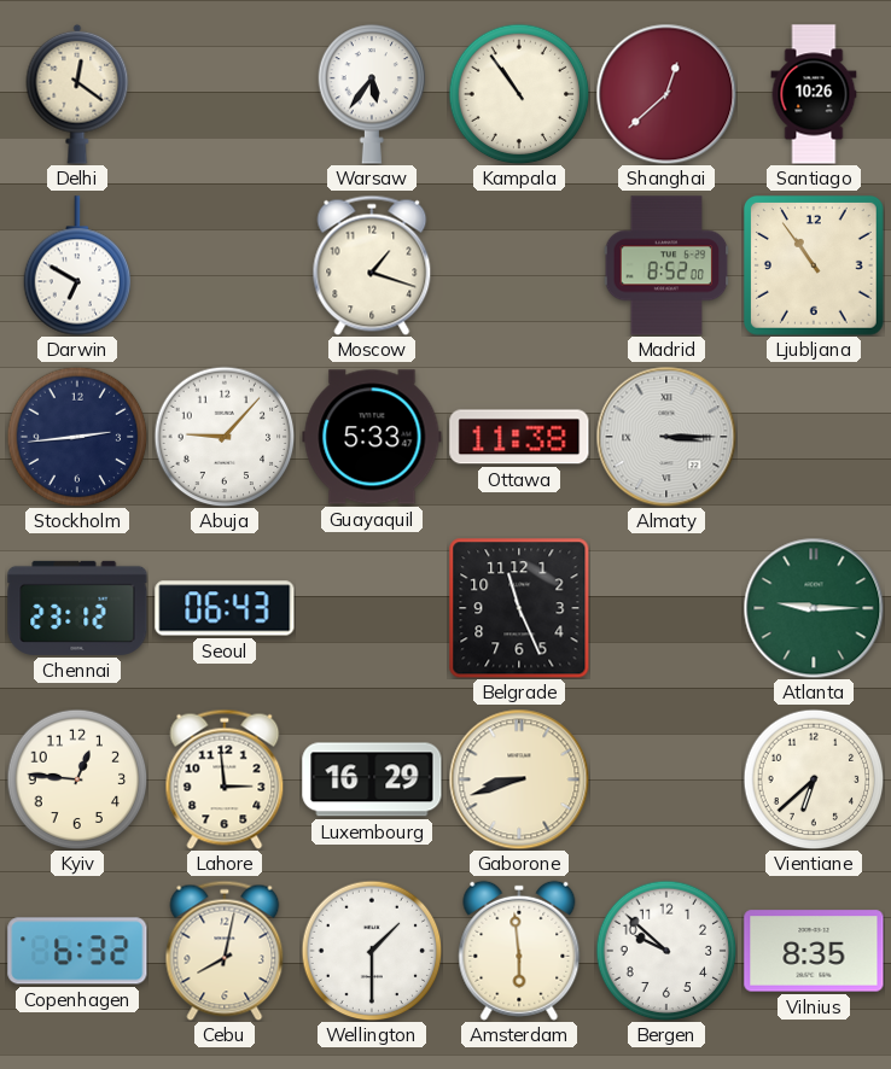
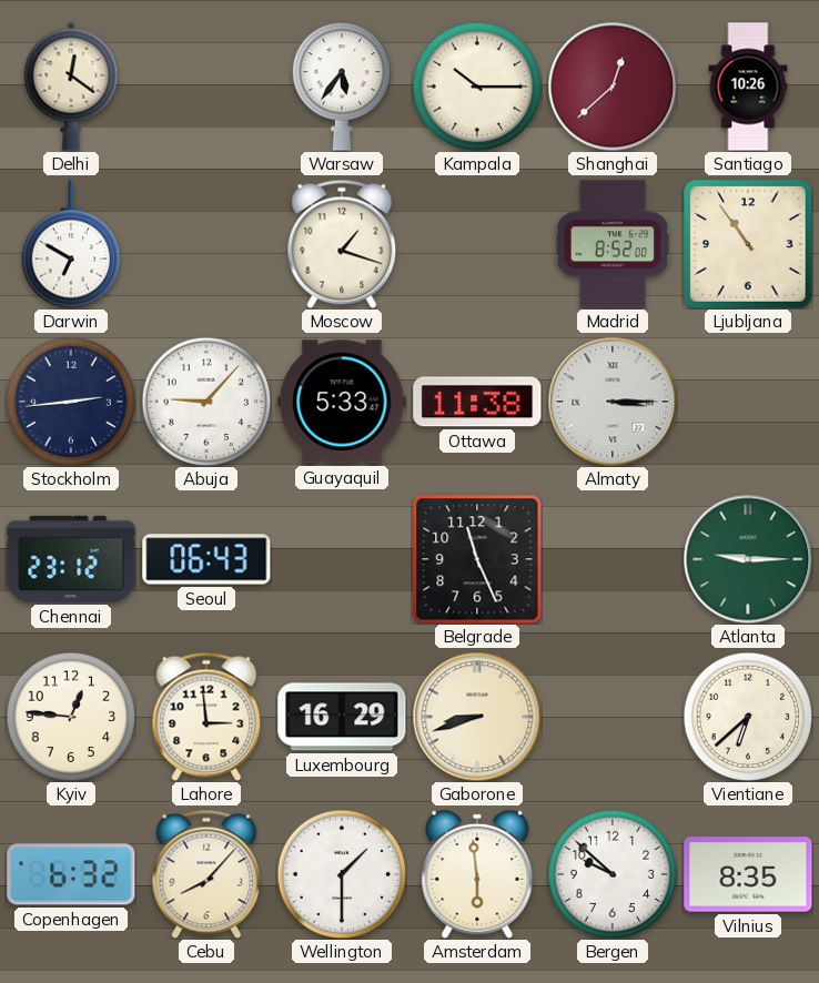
Kampala: 10:54 -> 10:15
Cebu: 8:02 -> 8:07
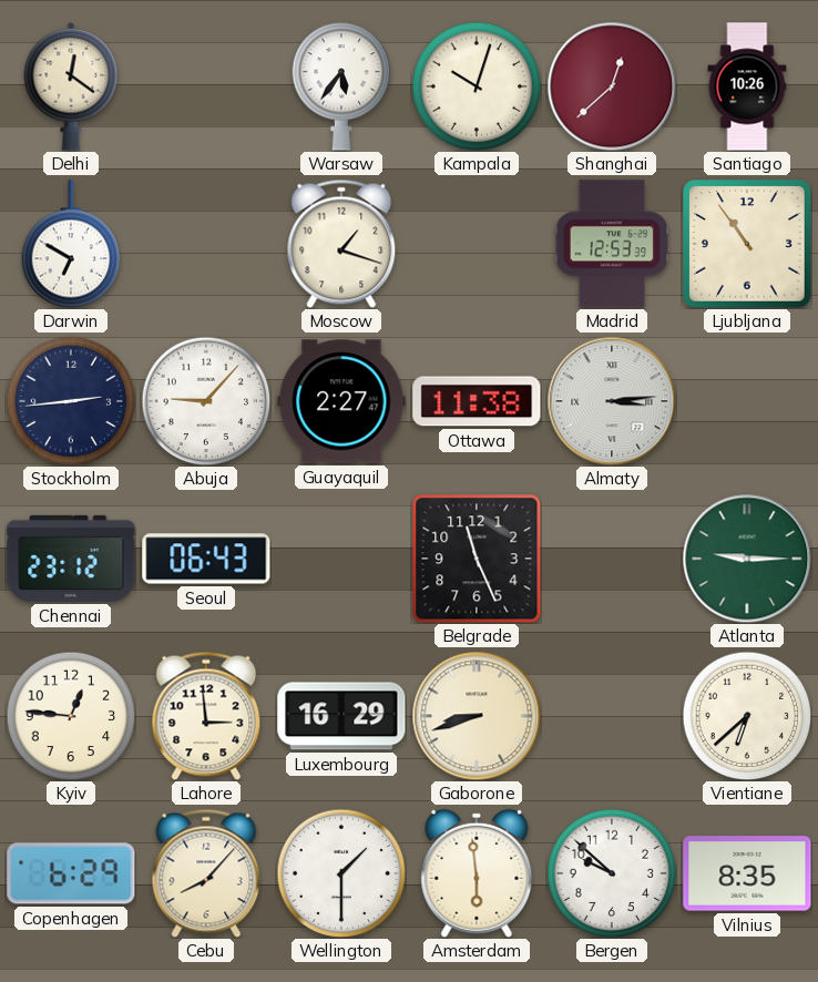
Kampala: 10:15 -> 10:03
Madrid: 8:52 -> 12:53
Guayaquil: 5:33 -> 2:27
Almaty: 3:15 -> 3:14
Copenhagen: 6:32 -> 6:29
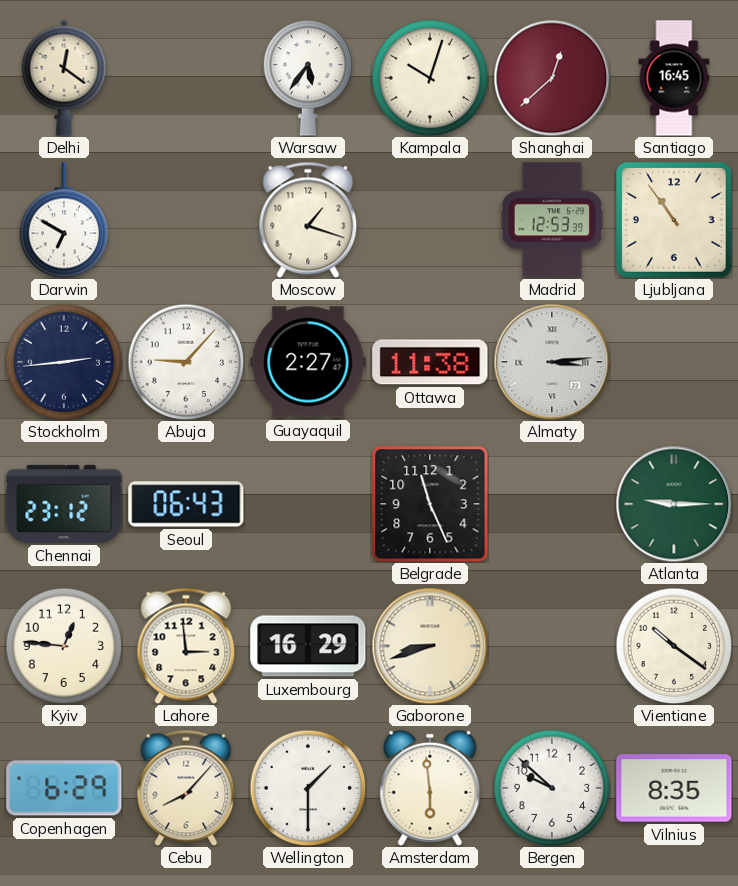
Santiago: 10:26 -> 16:45
Vientiane: 6:38 -> 10:21
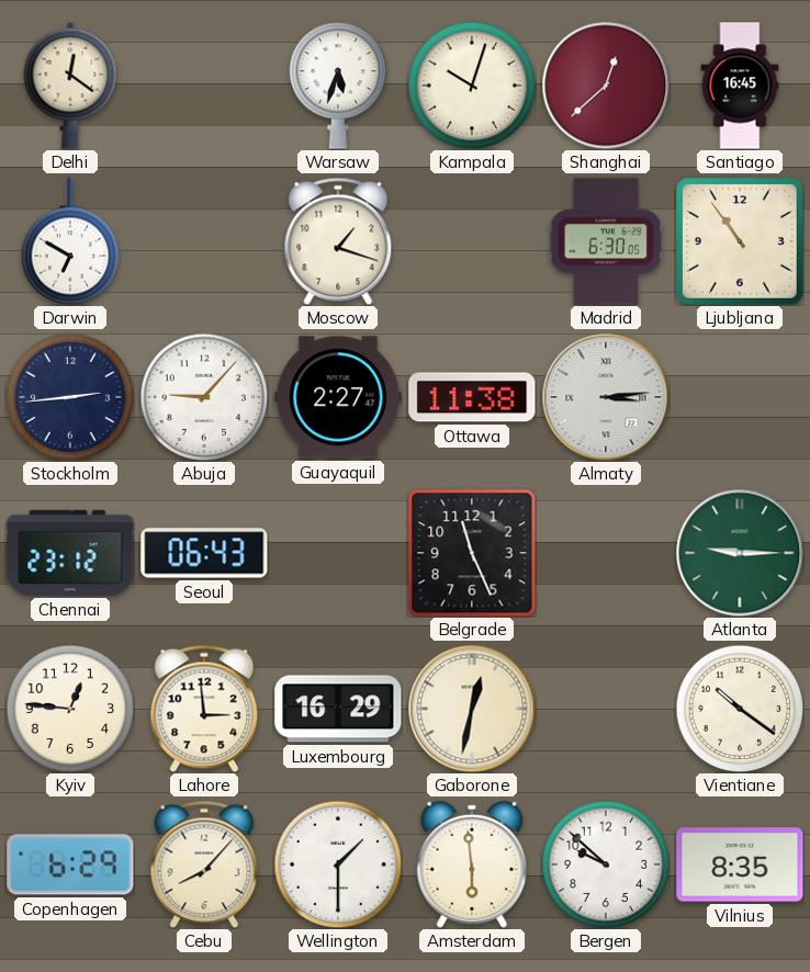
Warsaw: 5:36 -> 5:33
Madrid: 12:53 -> 6:30
Gaborone: 8:42 -> 12:32
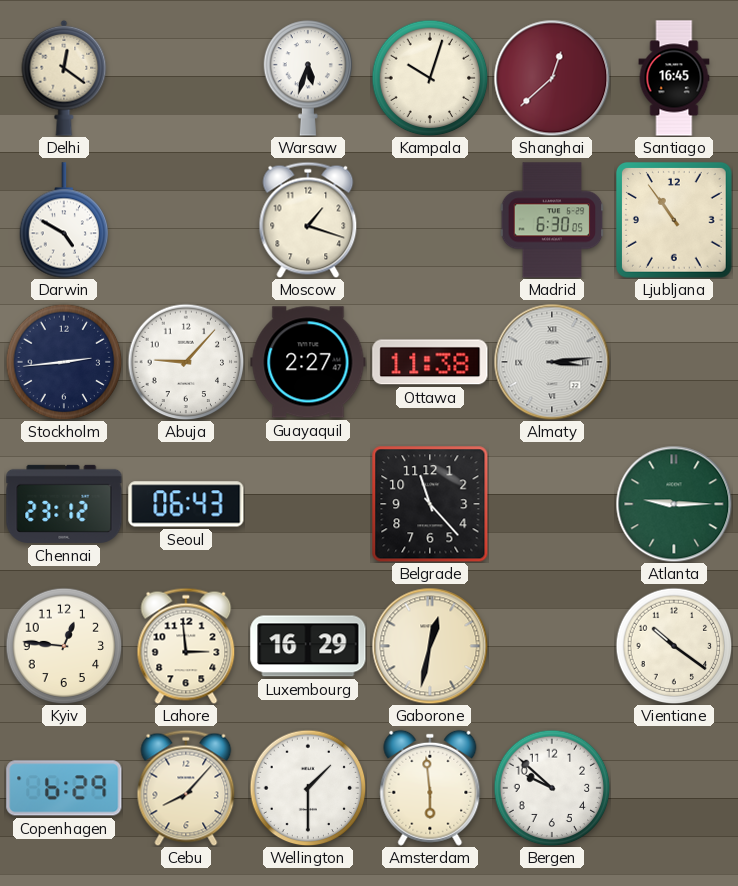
Darwin: 6:50 -> 4:50
Belgrade: 11:26 -> 11:23
Vilnius: 8:35 -> none
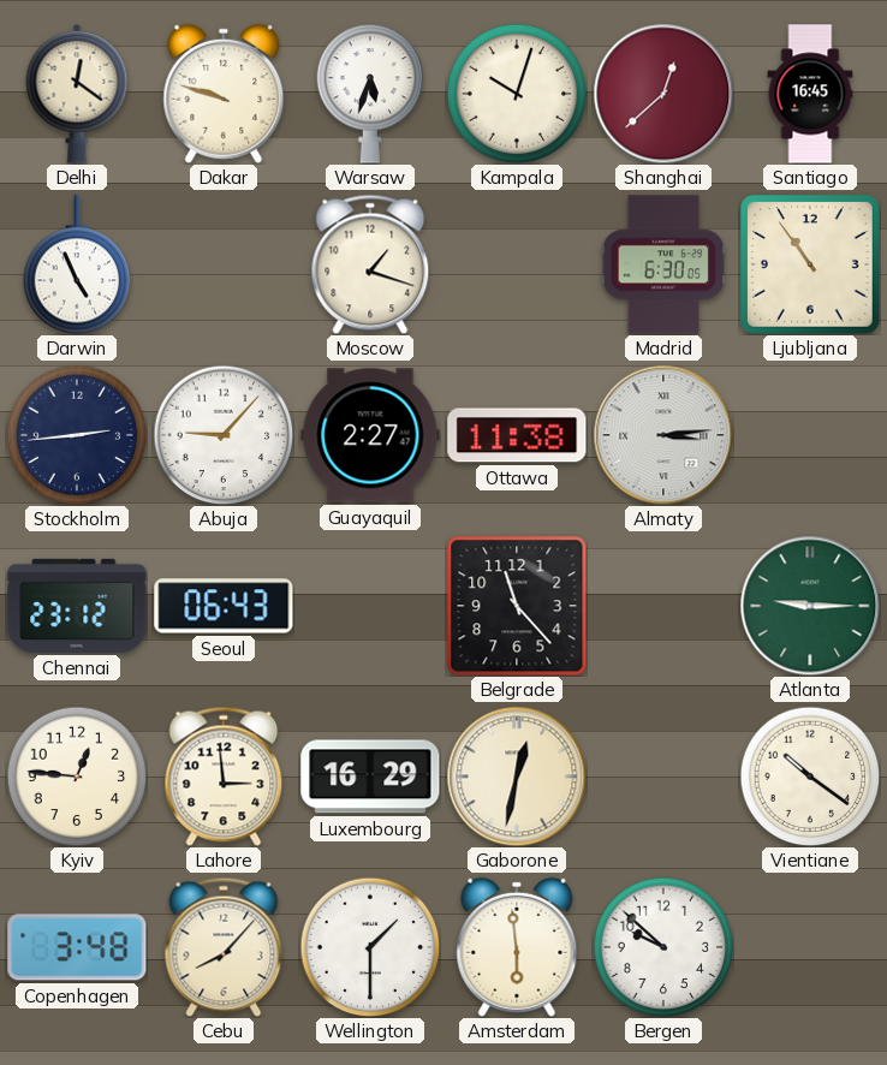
Dakar: none -> 9:48
Darwin: 4:50 -> 4:56
Copenhagen: 6:29 -> 3:48
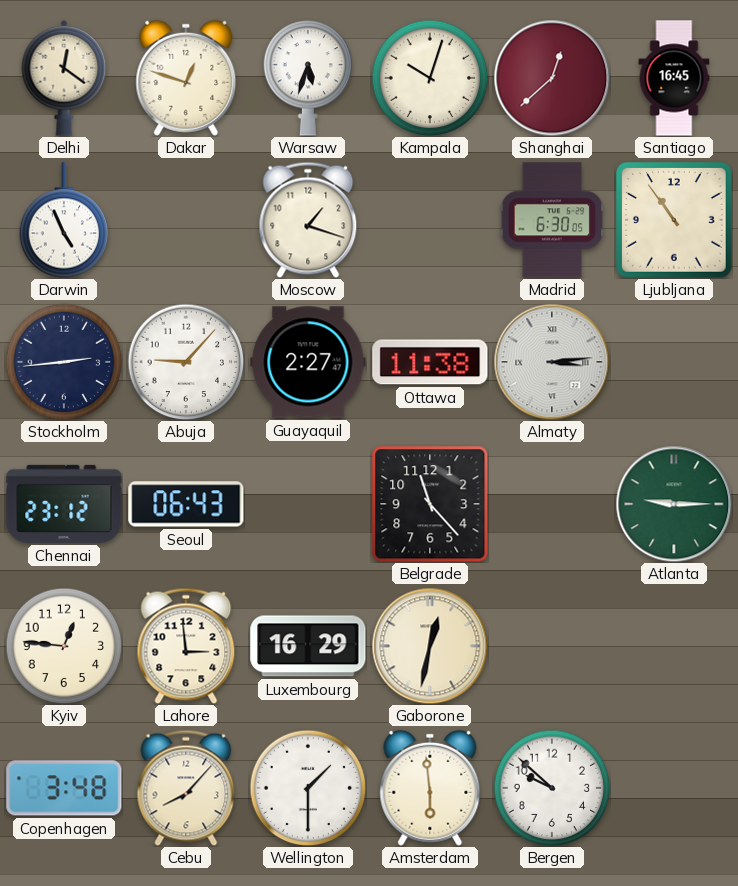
Dakar: 9:48 -> 12:48
Vientiane: 10:21 -> none
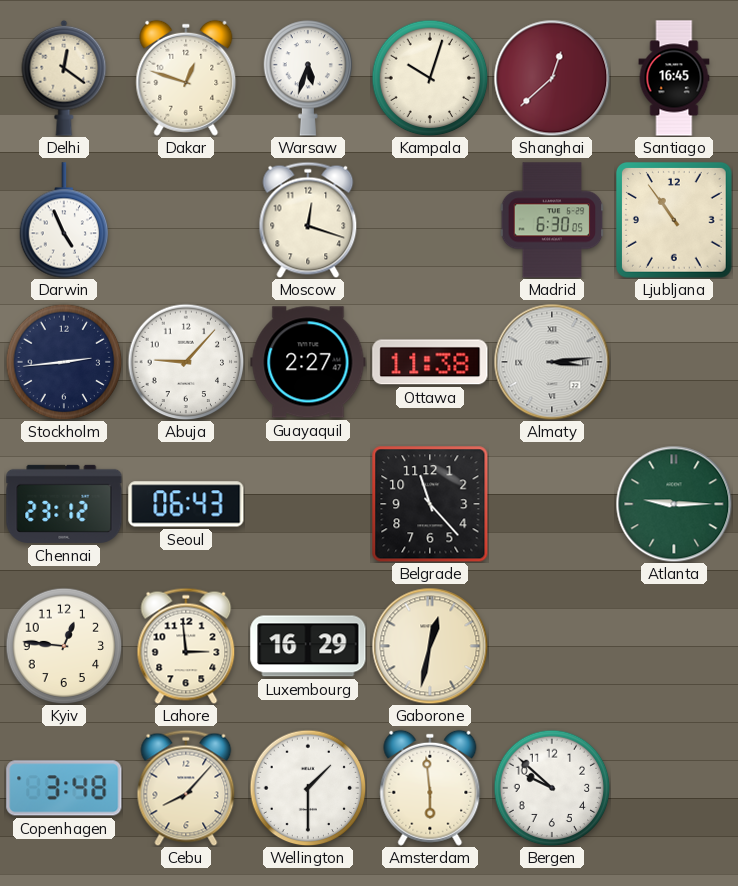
Moscow: 1:18 -> 12:18
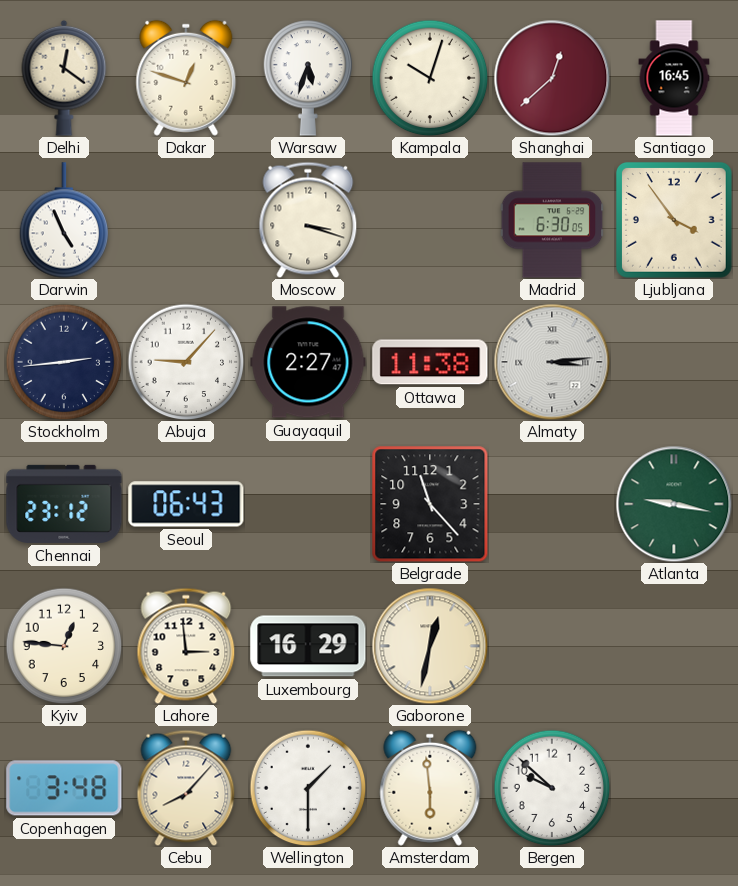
Moscow: 12:18 -> 3:18
Ljubljana: 10:54 -> 3:54
Atlanta: 9:15 -> 9:17
